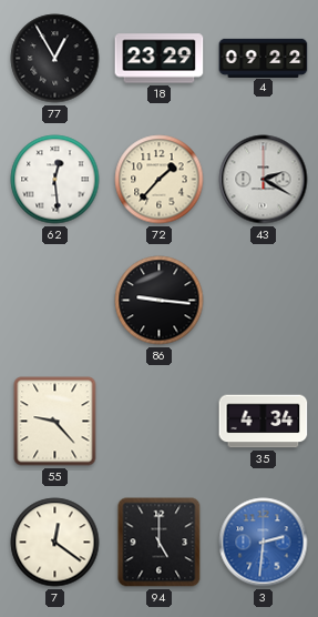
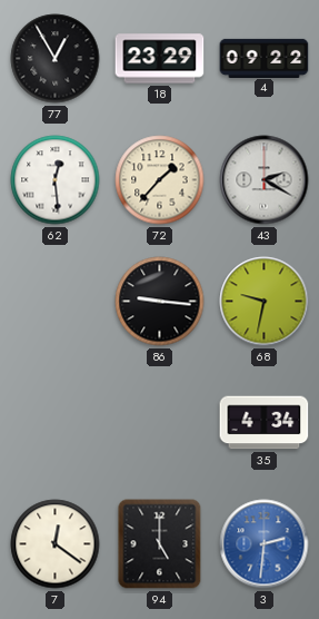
68: none -> 9:32
55: 9:23 -> none
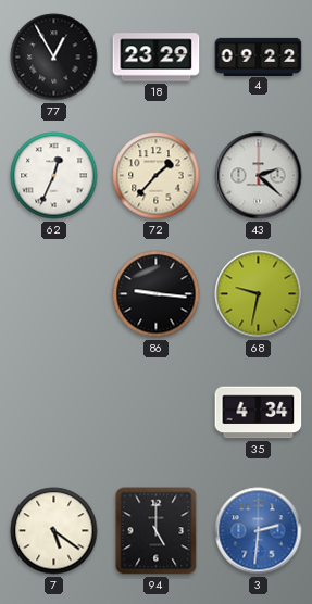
62: 12:29 -> 12:34
43: 2:20 -> 2:22
7: 12:21 -> 5:21
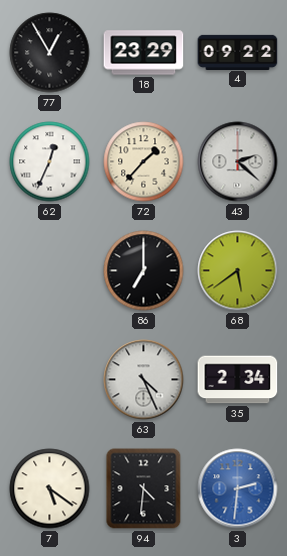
86: 9:16 -> 7:00
68: 9:32 -> 5:39
63: none -> 4:26
35: 4:34 -> 2:34
94: 5:00 -> 4:31
